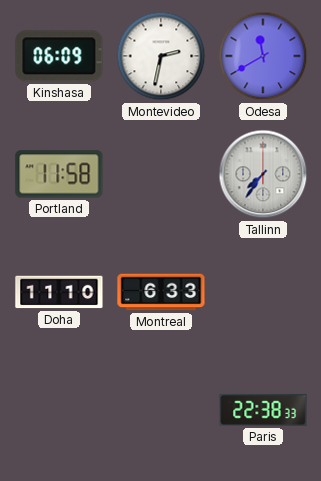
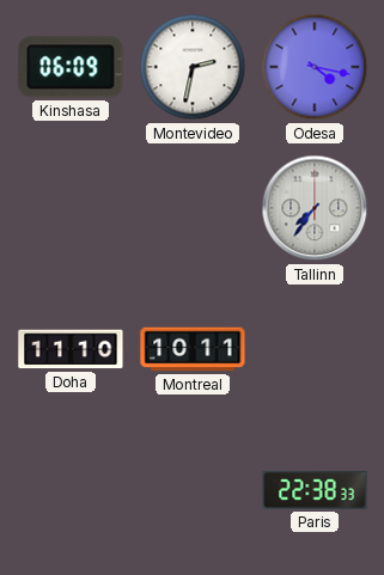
Odesa: 11:40 -> 4:17
Portland: 11:58 -> none
Montreal: 6:33 -> 10:11
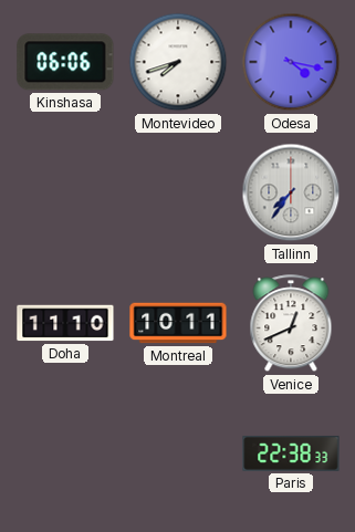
Kinshasa: 06:09 -> 06:06
Montevideo: 2:32 -> 7:42
Venice: none -> 12:41
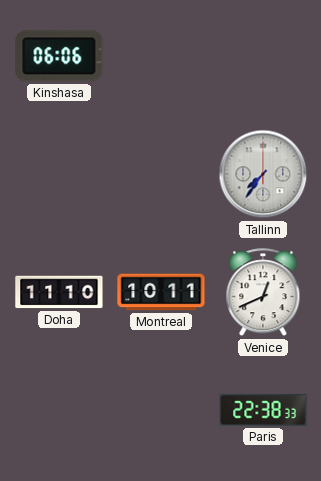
Montevideo: 7:42 -> none
Odesa: 4:17 -> none
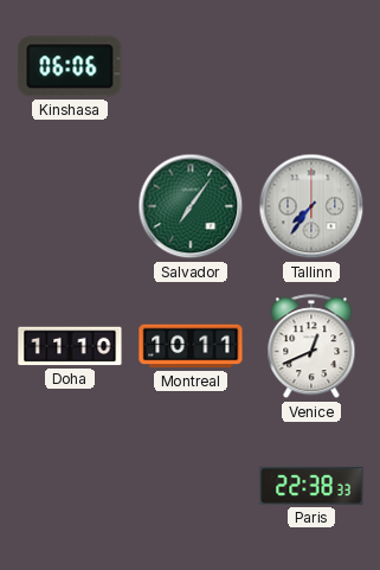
Salvador: none -> 7:06
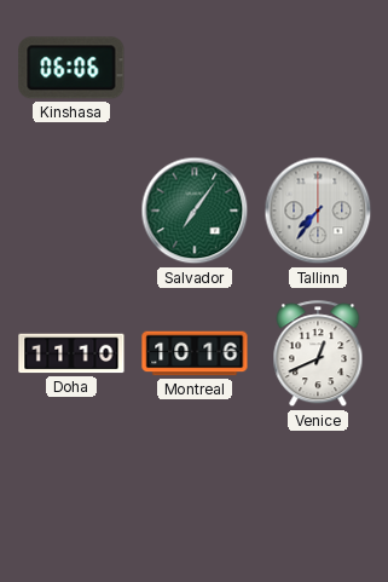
Montreal: 10:11 -> 10:16
Paris: 22:38 -> none
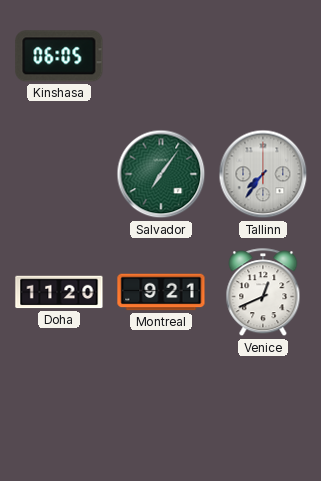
Kinshasa: 06:06 -> 06:05
Doha: 11:10 -> 11:20
Montreal: 10:16 -> 9:21
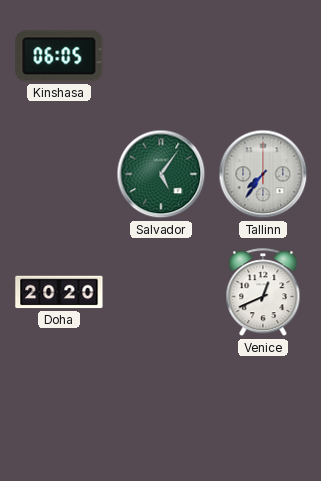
Salvador: 7:06 -> 5:06
Doha: 11:20 -> 20:20
Montreal: 9:21 -> none
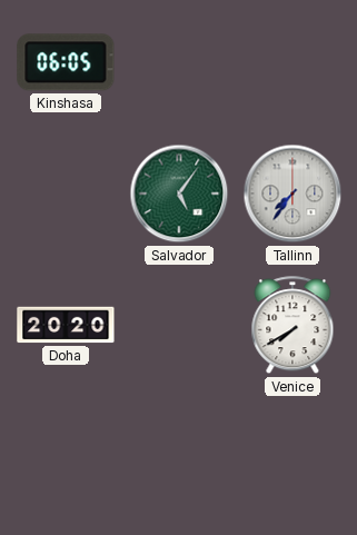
Venice: 12:41 -> 7:40
